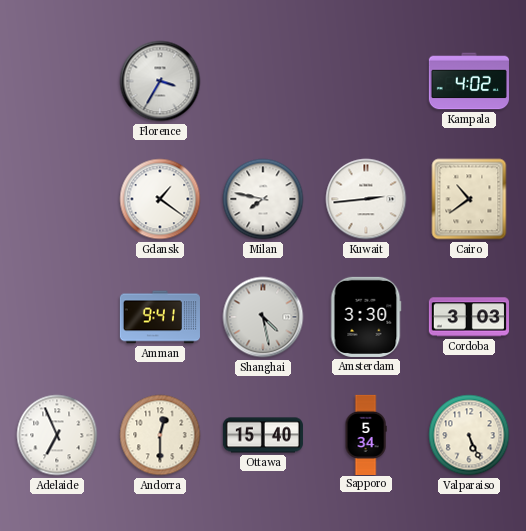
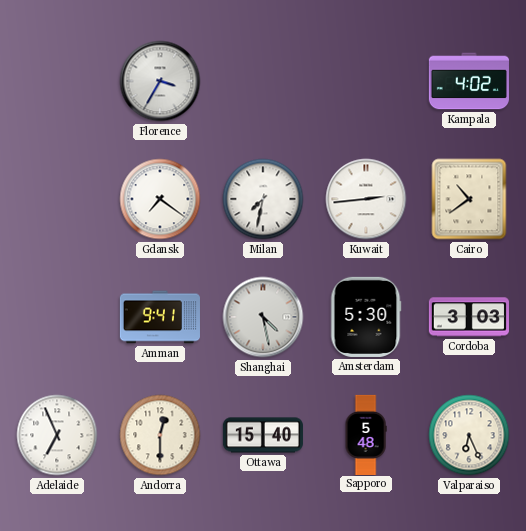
Gdansk: 1:21 -> 7:21
Milan: 7:47 -> 7:32
Amsterdam: 3:30 -> 5:30
Sapporo: 5:34 -> 5:48
Valparaiso: 5:26 -> 6:26
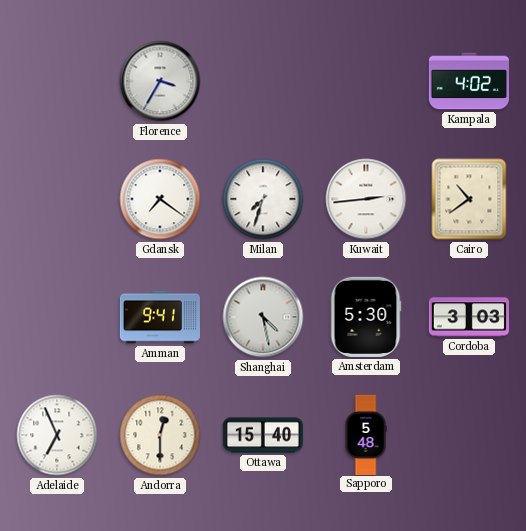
Milan: 7:32 -> 7:33
Valparaiso: 6:26 -> none
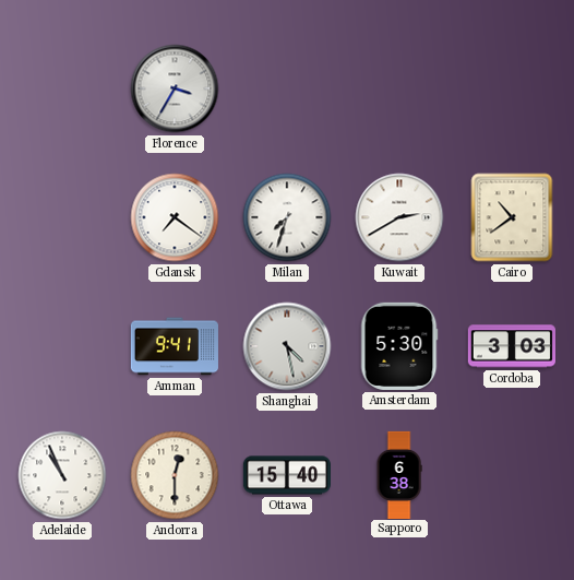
Kampala: 4:02 -> none
Kuwait: 2:44 -> 2:40
Adelaide: 6:56 -> 10:56
Sapporo: 5:48 -> 6:38
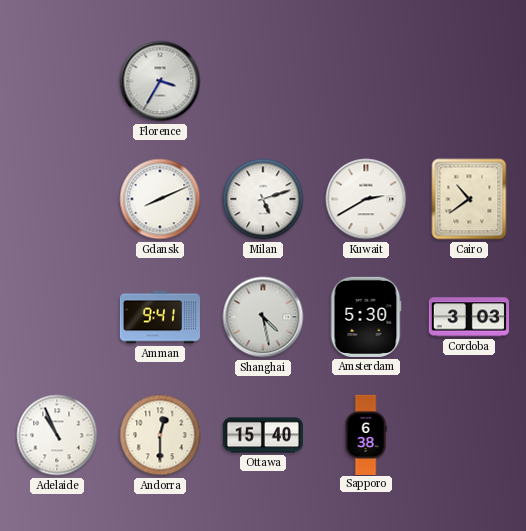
Gdansk: 7:21 -> 8:11
Milan: 7:33 -> 5:12
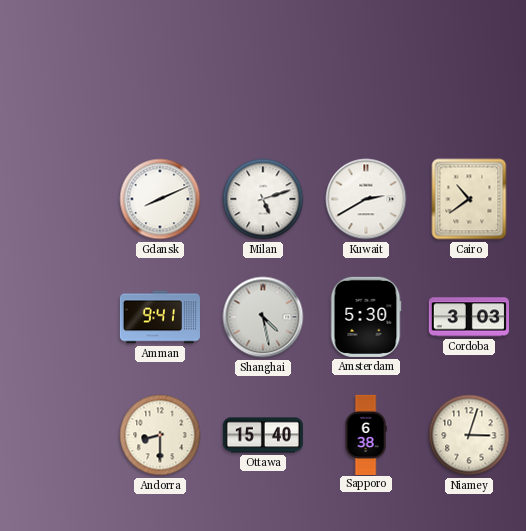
Florence: 3:35 -> none
Adelaide: 10:56 -> none
Andorra: 12:30 -> 8:30
Niamey: none -> 3:03
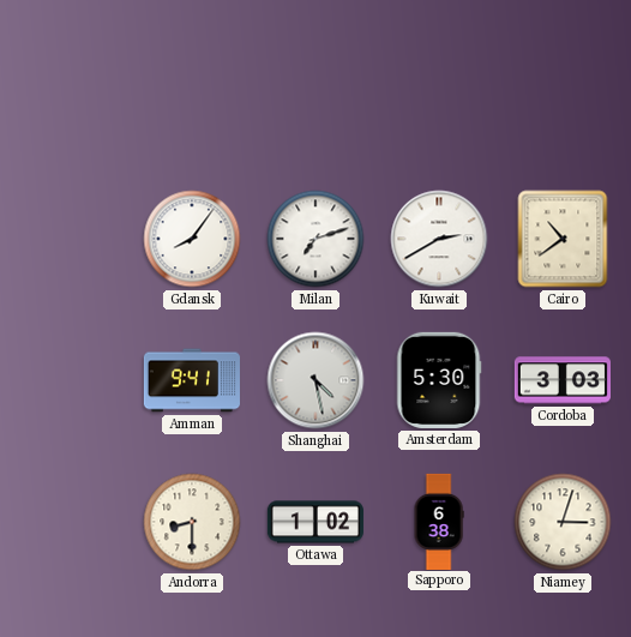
Gdansk: 8:11 -> 8:06
Milan: 5:12 -> 7:12
Ottawa: 15:40 -> 1:02
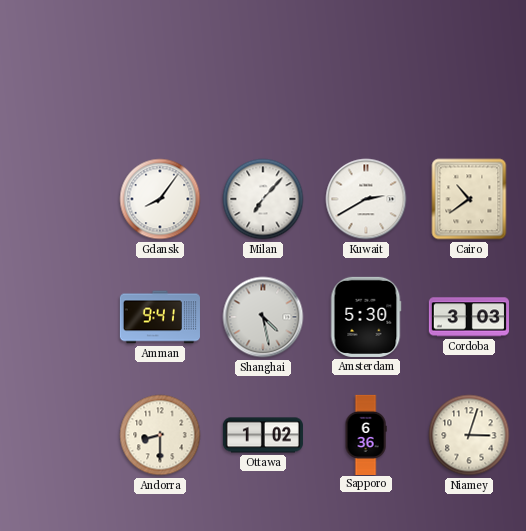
Milan: 7:12 -> 7:07
Sapporo: 6:38 -> 6:36
